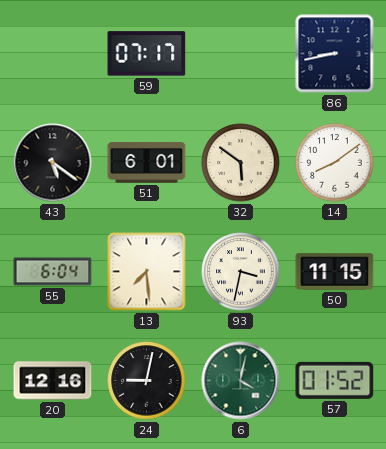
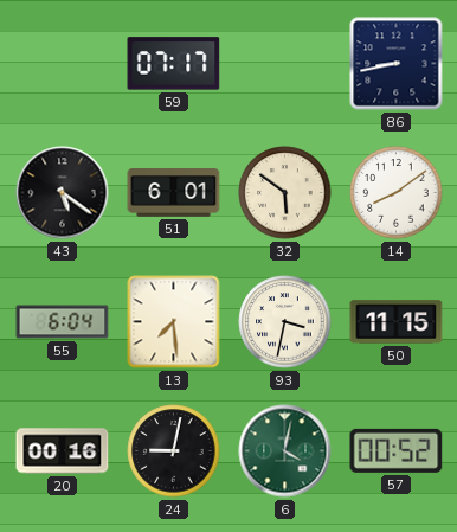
20: 12:16 -> 00:16
57: 01:52 -> 00:52
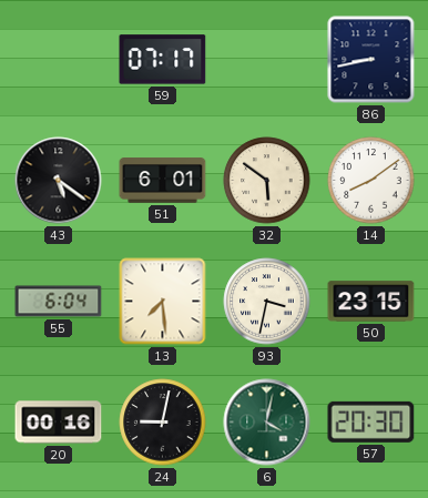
50: 11:15 -> 23:15
57: 00:52 -> 20:30
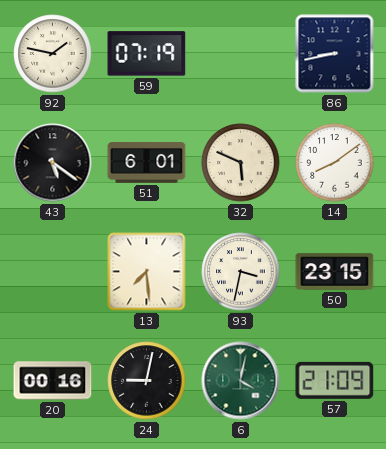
92: none -> 1:47
59: 07:17 -> 07:19
32: 5:51 -> 5:49
55: 6:04 -> none
57: 20:30 -> 21:09
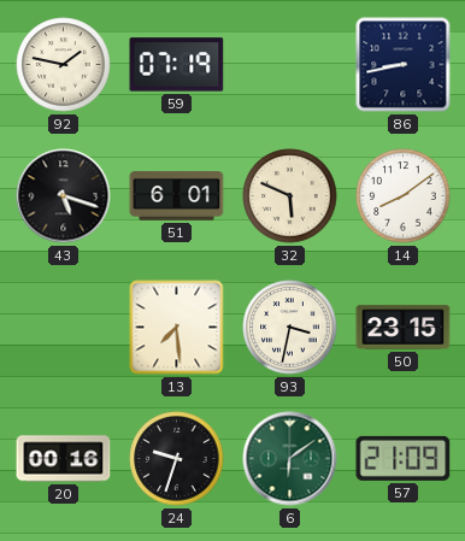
43: 5:21 -> 5:18
24: 9:02 -> 9:33
6: 4:02 -> 6:09
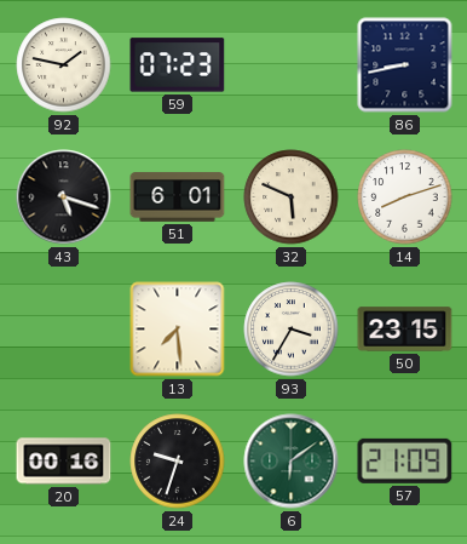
59: 07:19 -> 07:23
14: 8:09 -> 8:12
93: 3:32 -> 3:35
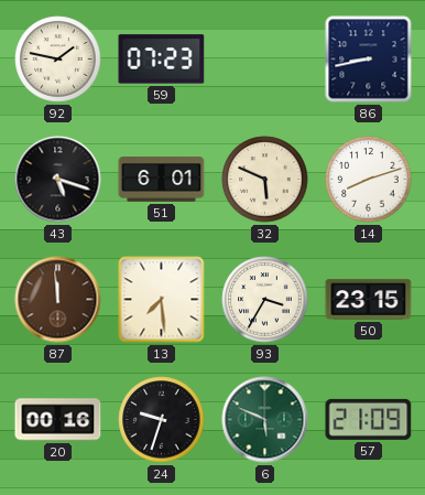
87: none -> 11:59
6: 6:09 -> 5:49
